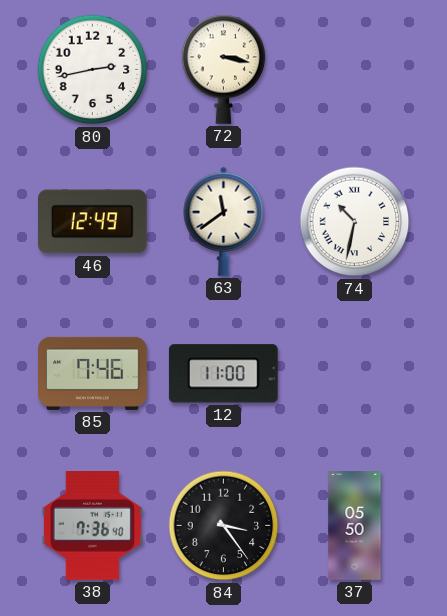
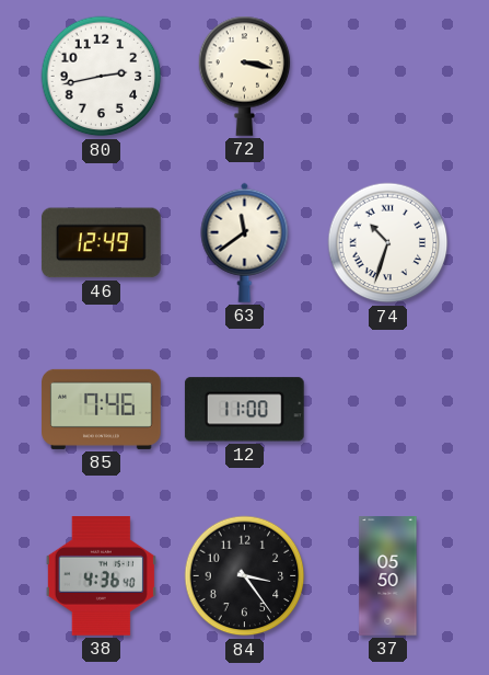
74: 10:32 -> 10:33
38: 7:36 -> 4:36
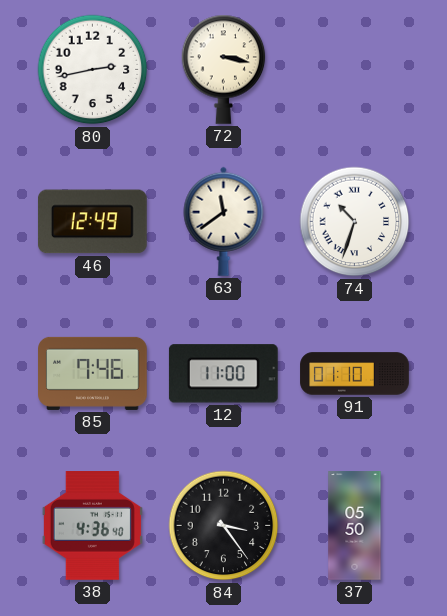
91: none -> 01:10
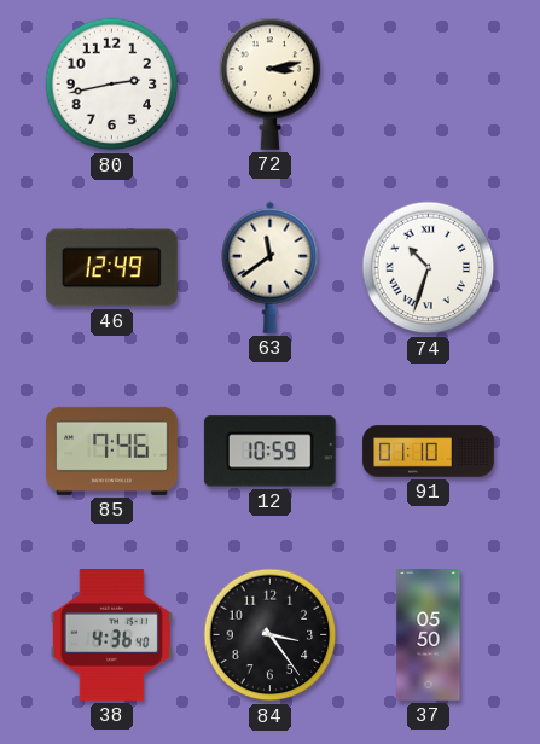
72: 3:17 -> 3:13
12: 11:00 -> 10:59
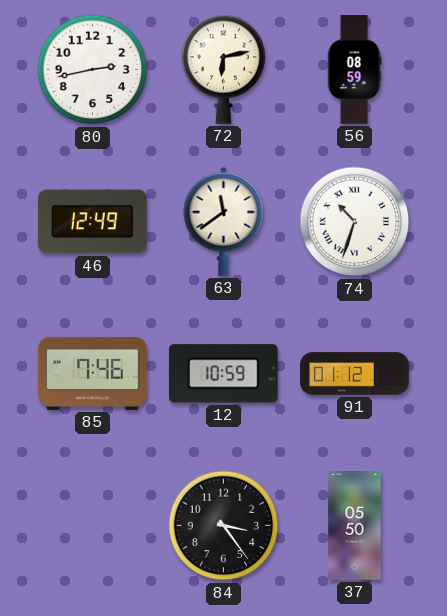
72: 3:13 -> 6:13
56: none -> 08:59
91: 01:10 -> 01:12
38: 4:36 -> none
